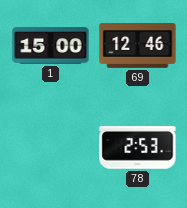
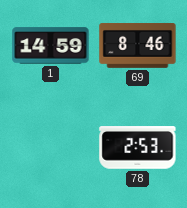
1: 15:00 -> 14:59
69: 12:46 -> 8:46
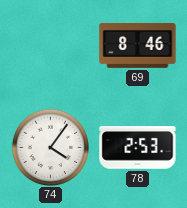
1: 14:59 -> none
74: none -> 4:06
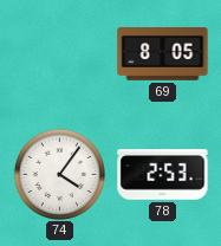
69: 8:46 -> 8:05
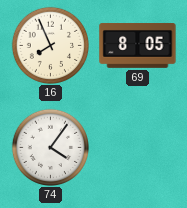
16: none -> 7:56
78: 2:53 -> none
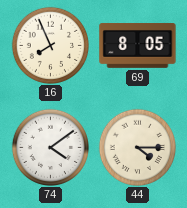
74: 4:06 -> 4:09
44: none -> 4:15
